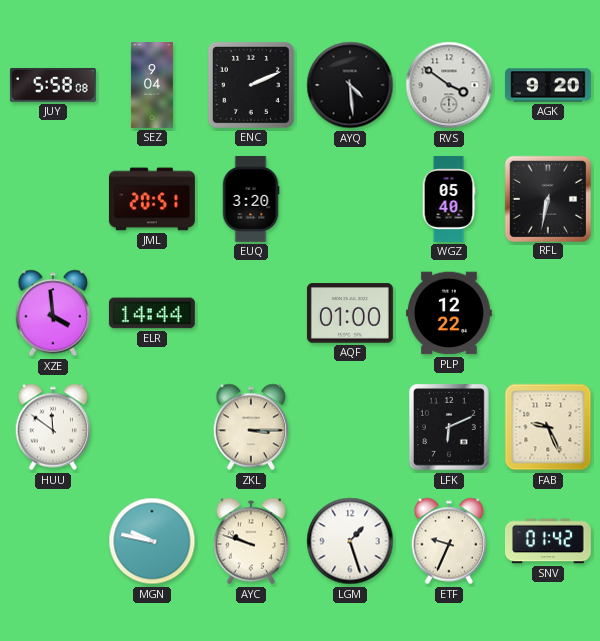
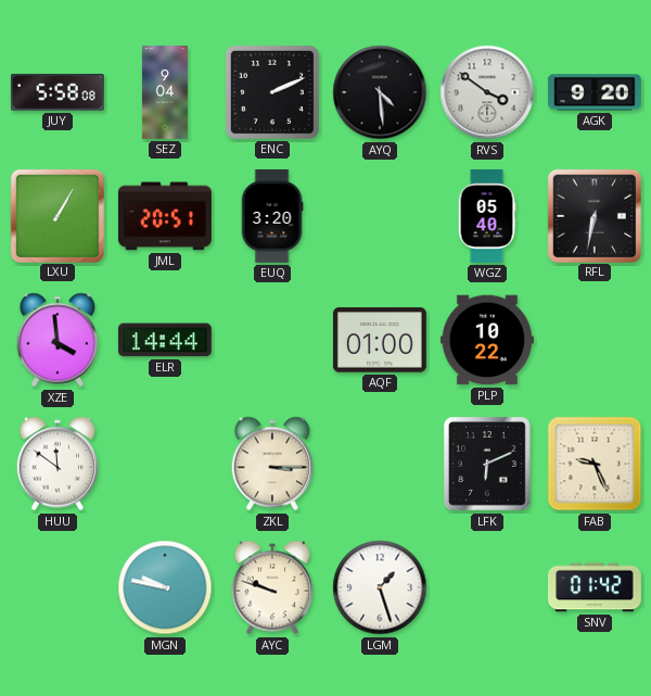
LXU: none -> 1:05
PLP: 12:22 -> 10:22
ETF: 9:34 -> none
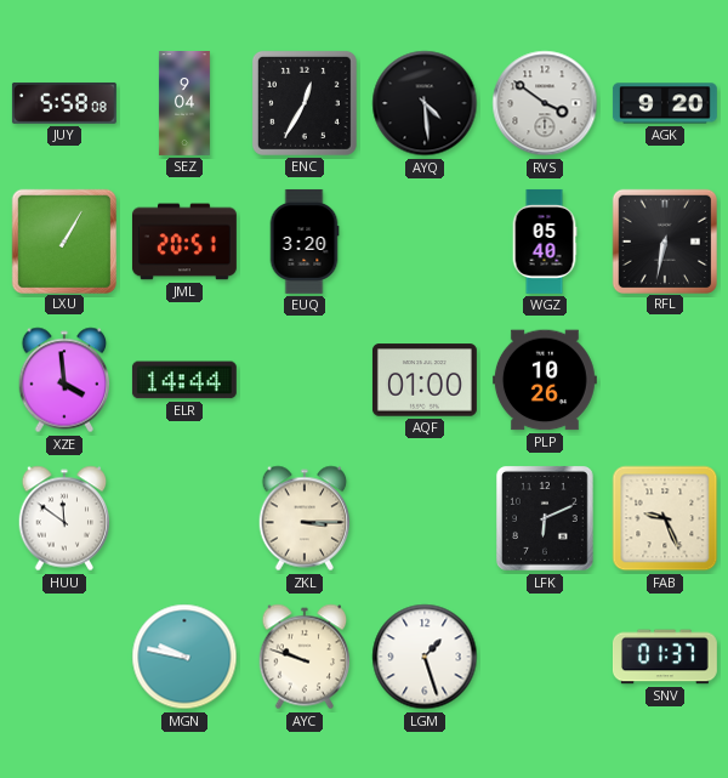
ENC: 2:11 -> 12:35
PLP: 10:22 -> 10:26
SNV: 01:42 -> 01:37
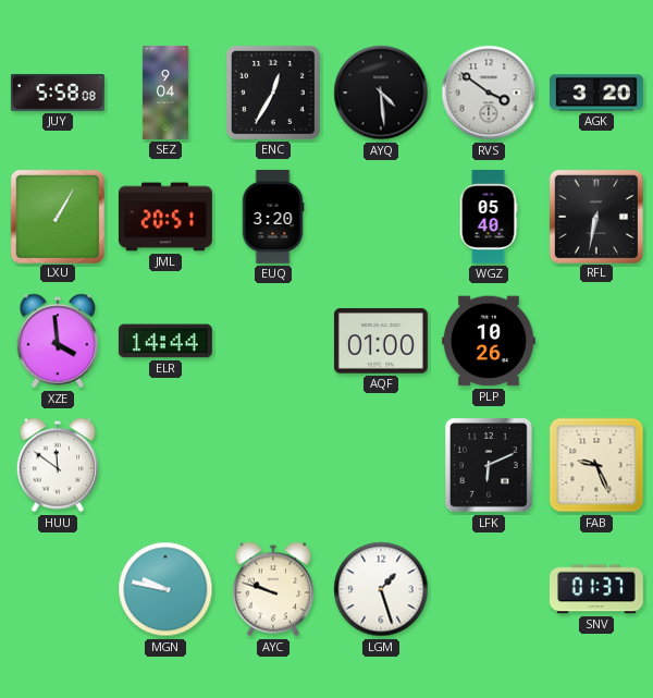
AGK: 9:20 -> 3:20
ZKL: 3:15 -> none
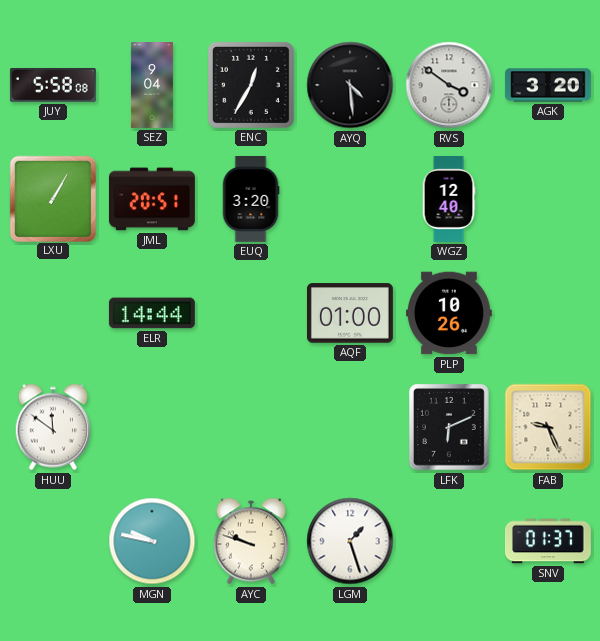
WGZ: 05:40 -> 12:40
RFL: 6:32 -> none
XZE: 3:59 -> none
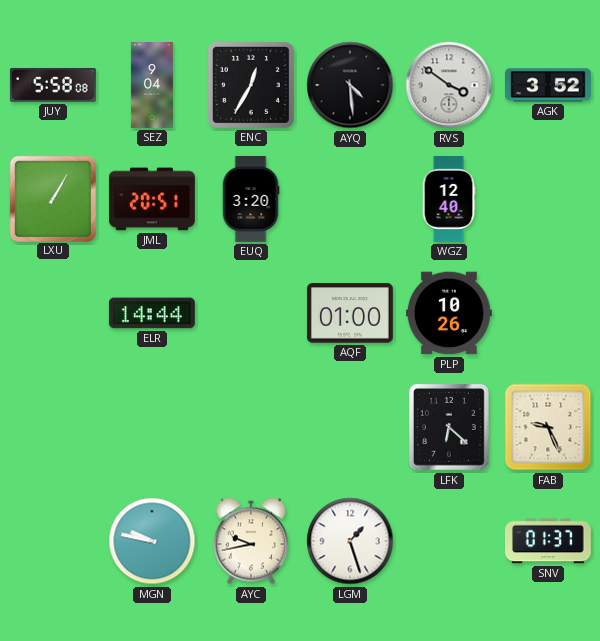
AGK: 3:20 -> 3:52
HUU: 11:51 -> none
LFK: 6:11 -> 6:22
AYC: 9:48 -> 9:43
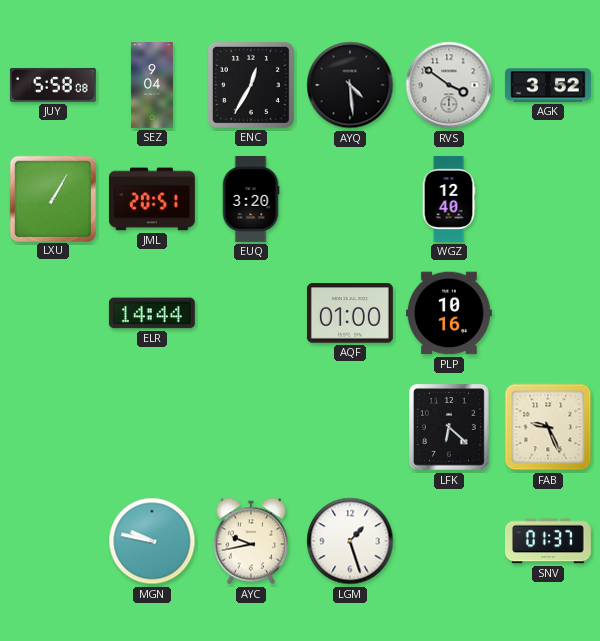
PLP: 10:26 -> 10:16
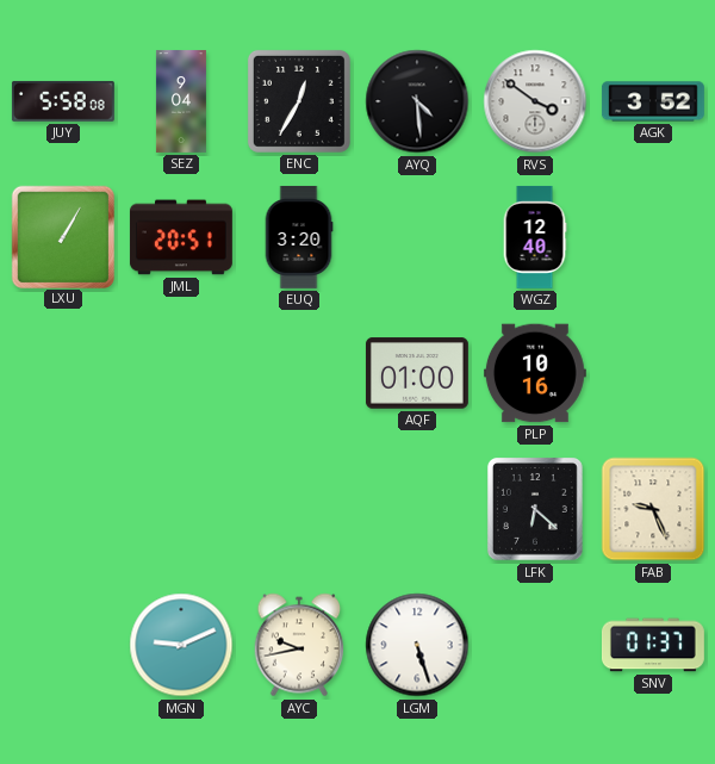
ELR: 14:44 -> none
MGN: 9:47 -> 9:11
LGM: 1:27 -> 5:27
